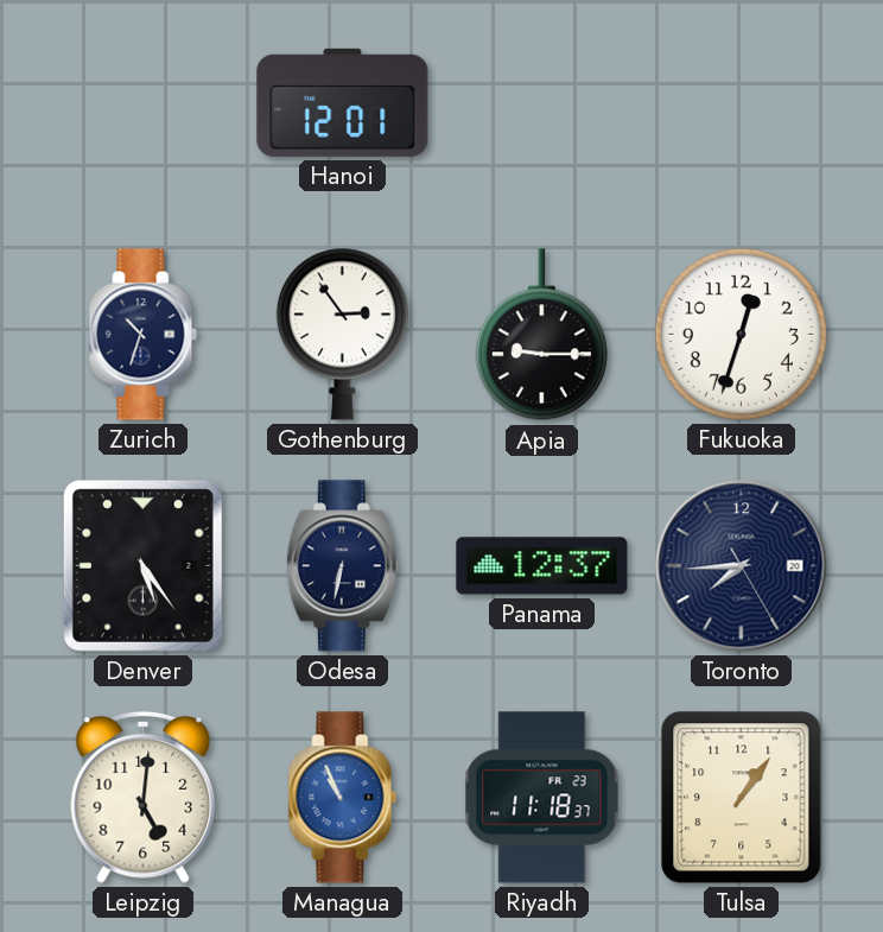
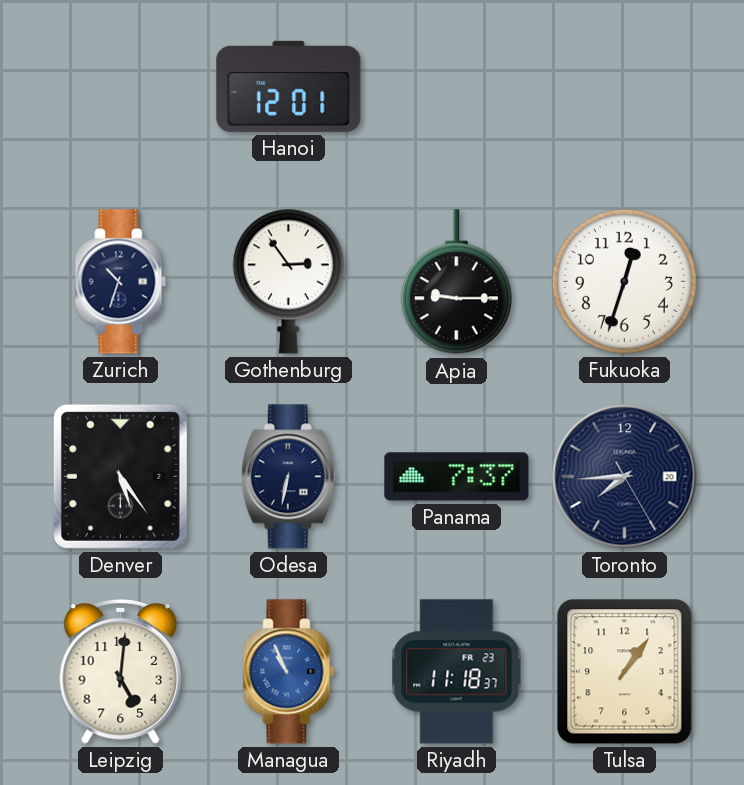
Panama: 12:37 -> 7:37
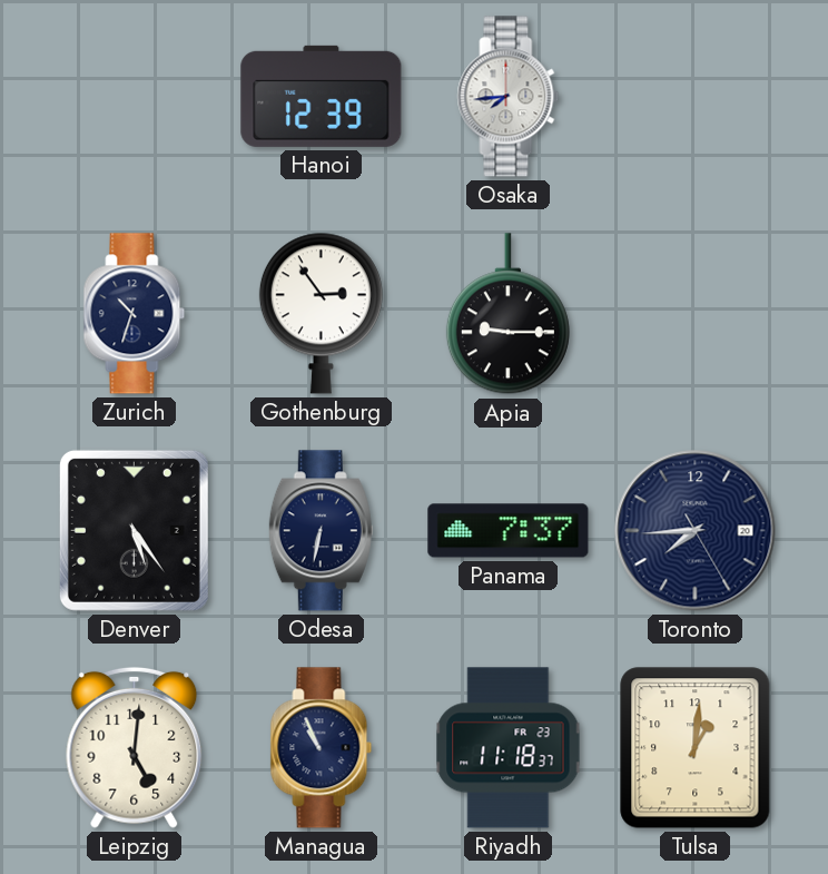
Hanoi: 12:01 -> 12:39
Osaka: none -> 7:44
Fukuoka: 12:33 -> none
Managua dial: blue -> navy
Tulsa: 1:06 -> 1:01
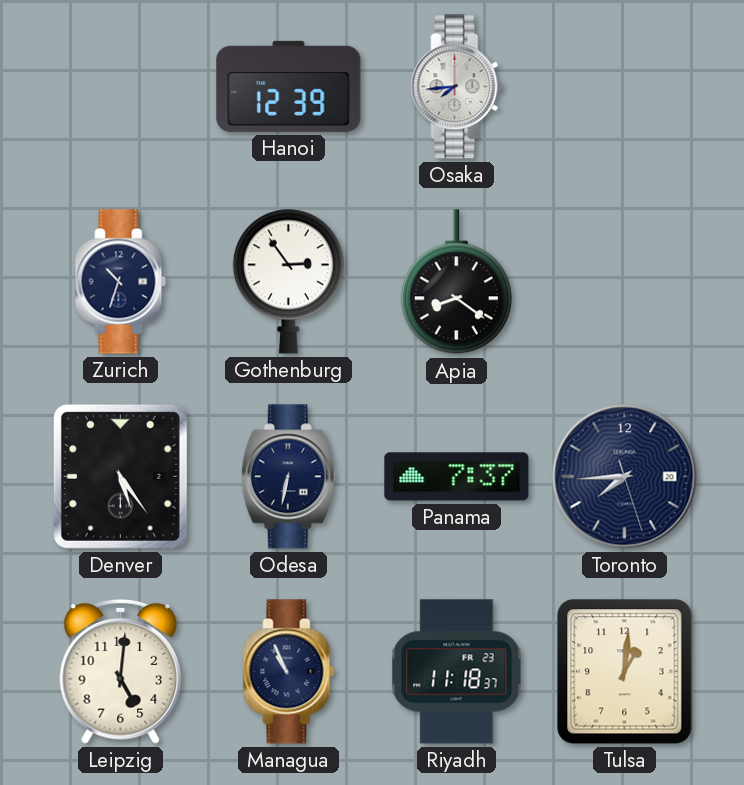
Apia: 9:15 -> 8:21
Toronto: 7:44:25 -> 7:44:27
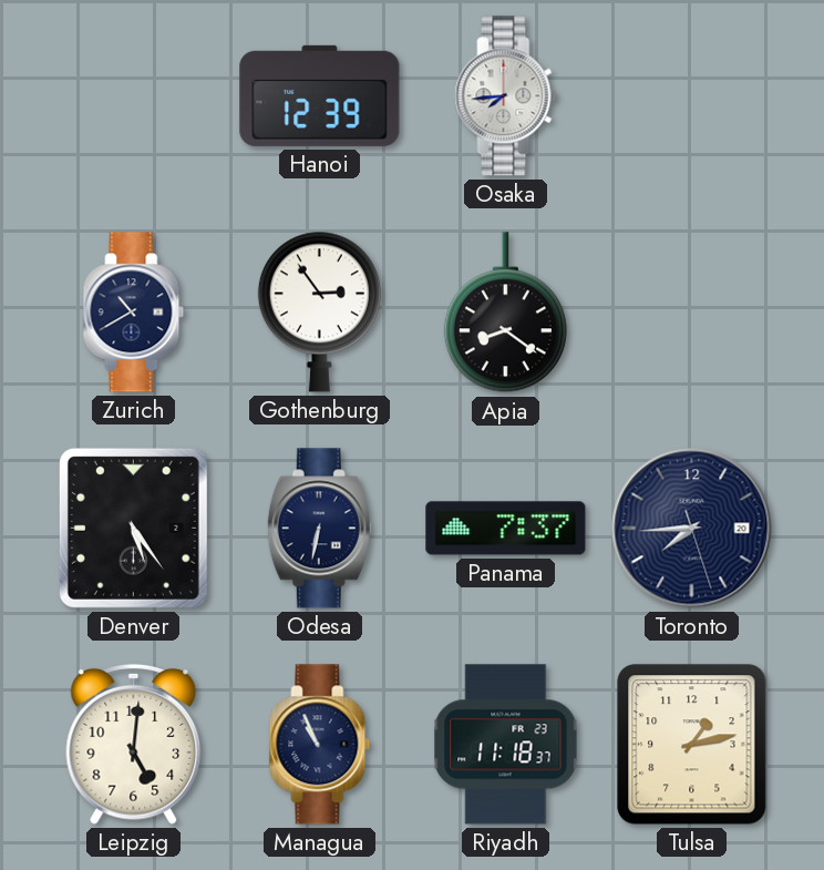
Zurich: 10:33 -> 10:40
Tulsa: 1:01 -> 1:13
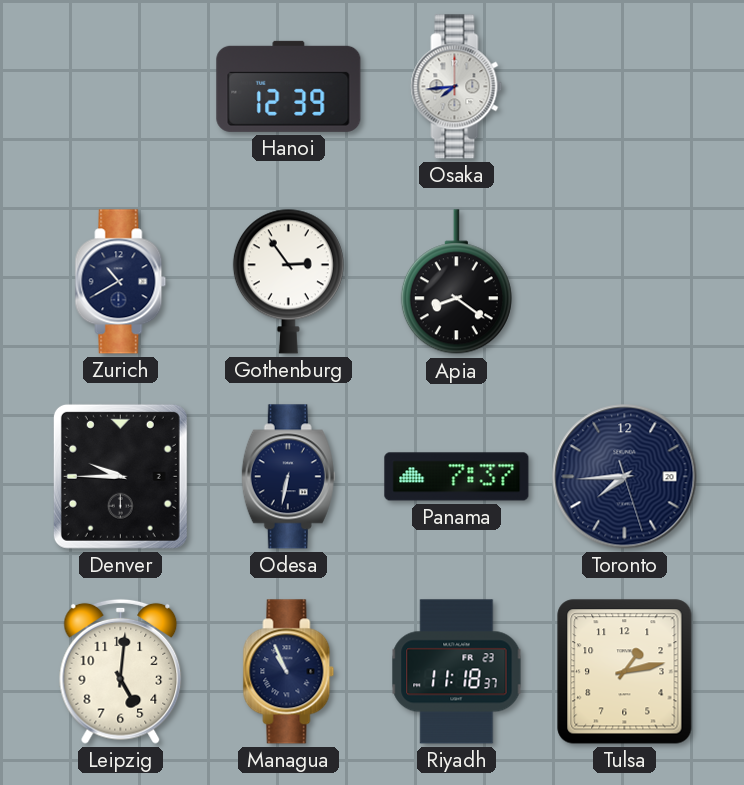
Denver: 5:24 -> 9:45
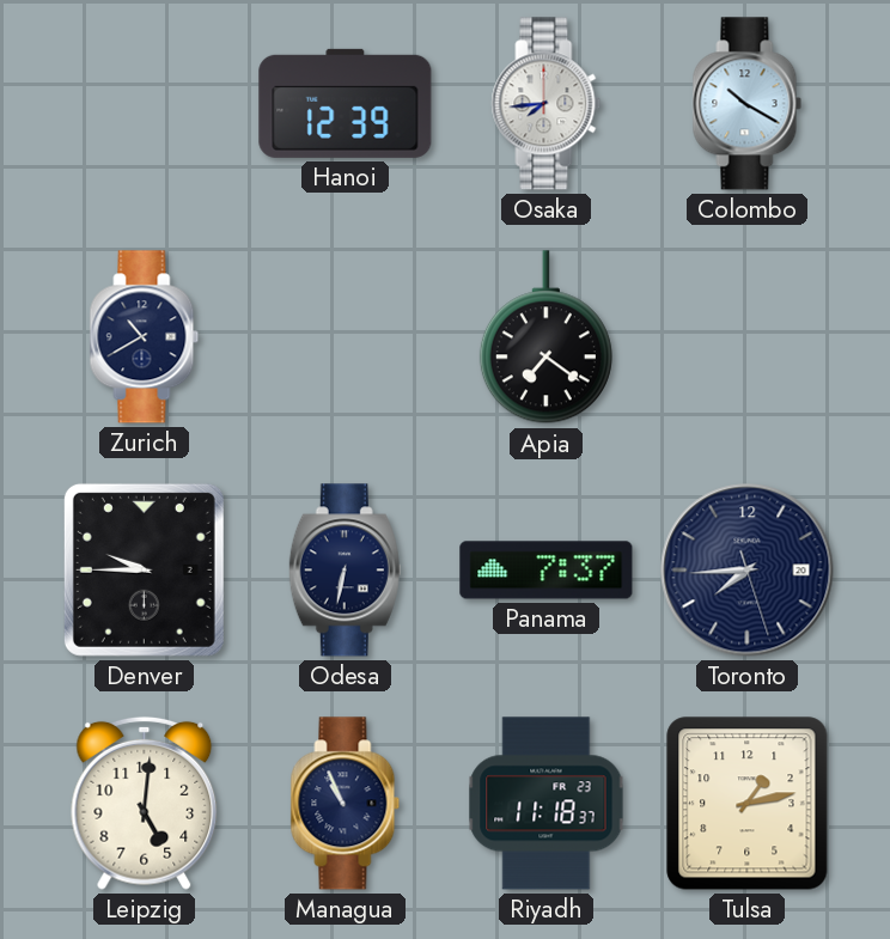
Colombo: none -> 10:20
Gothenburg: 2:54 -> none
Apia: 8:21 -> 7:21
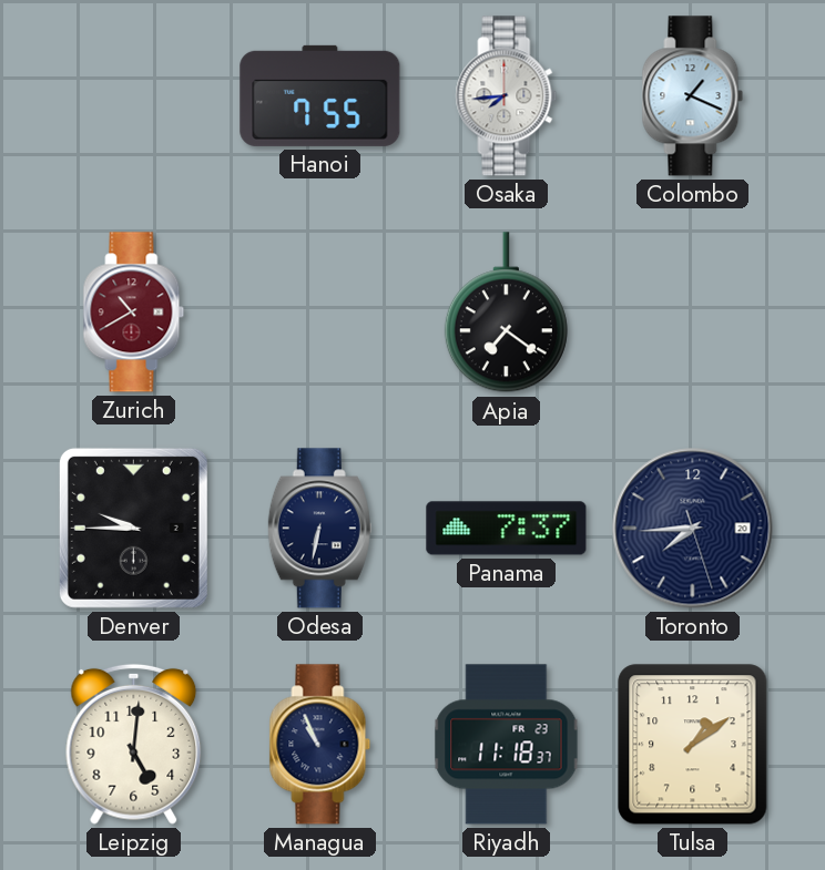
Hanoi: 12:39 -> 7:55
Colombo: 10:20 -> 1:19
Zurich dial: navy -> burgundy
Tulsa: 1:13 -> 1:09
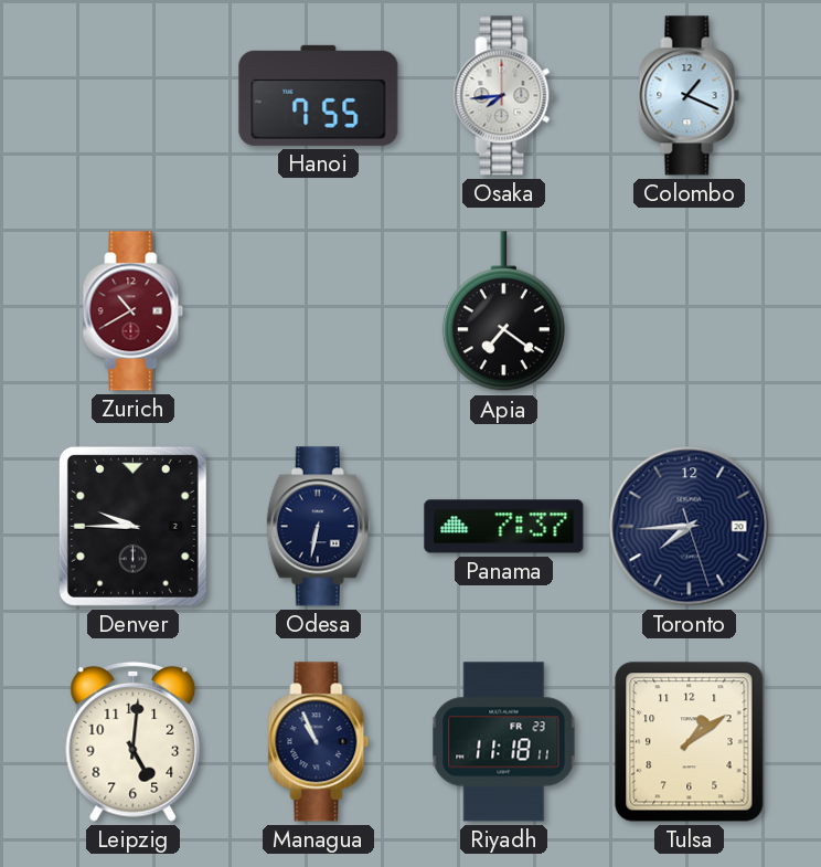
Riyadh: 11:18:37 -> 11:18:11
